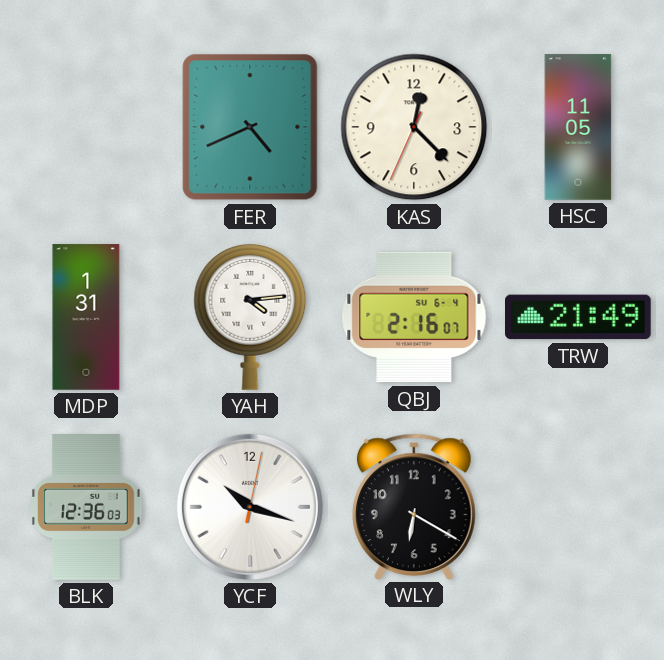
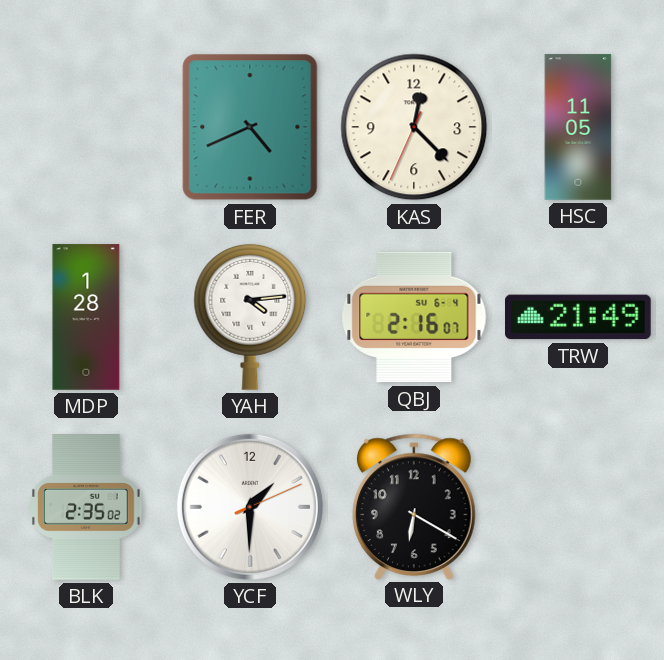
MDP: 1:31 -> 1:28
BLK: 12:36 -> 2:35
YCF: 10:18 -> 1:30
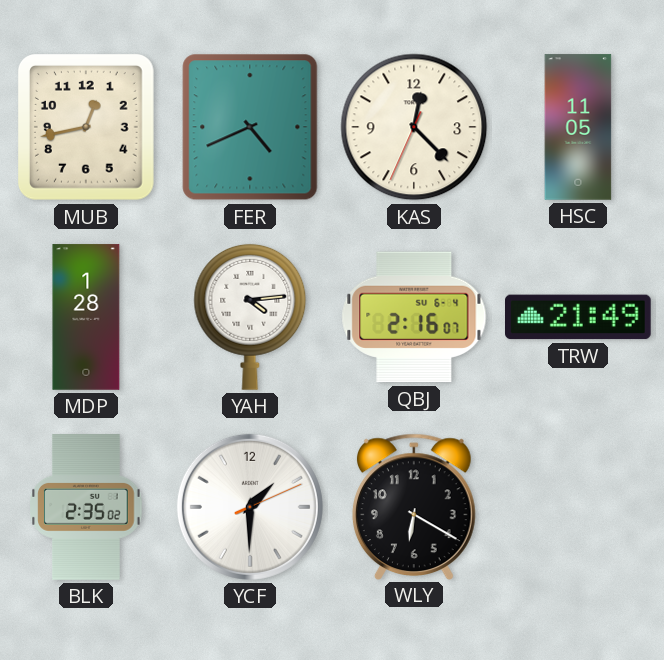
MUB: none -> 12:43
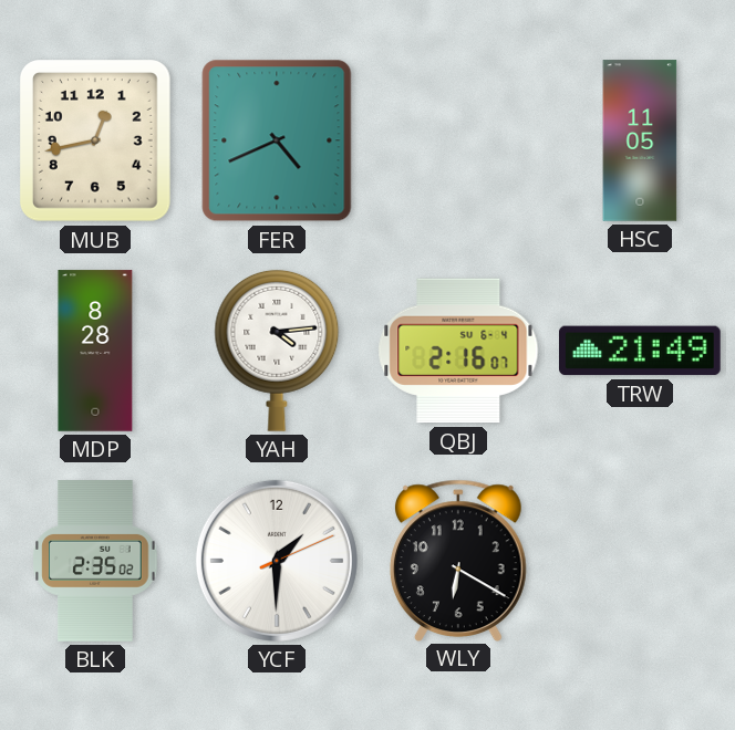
KAS: 12:22 -> none
MDP: 1:28 -> 8:28
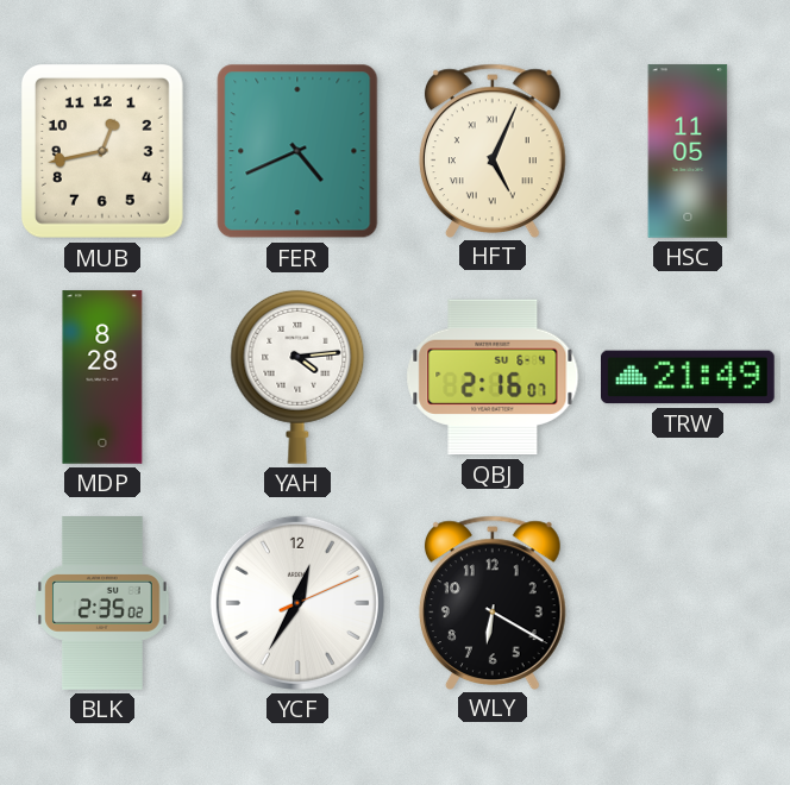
HFT: none -> 5:04
YCF: 1:30 -> 12:35
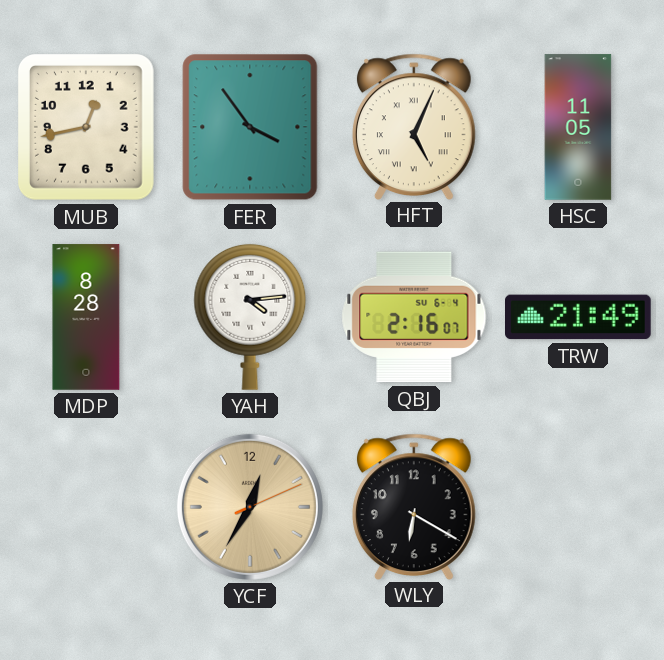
FER: 4:41 -> 3:54
BLK: 2:35 -> none
YCF dial: white -> champagne
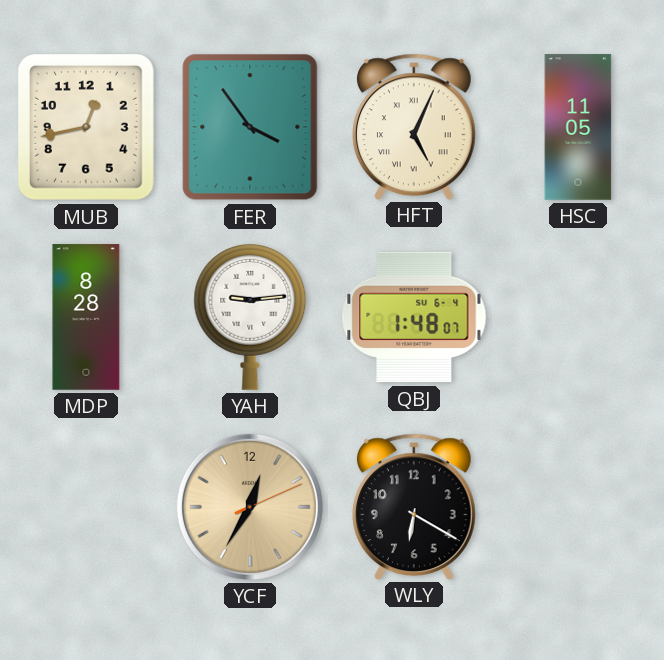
YAH: 4:14 -> 9:14
QBJ: 2:16 -> 1:48
TRW: 21:49 -> none
